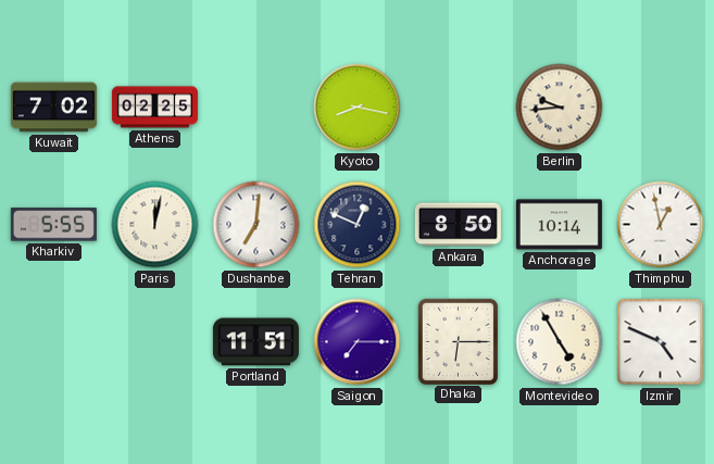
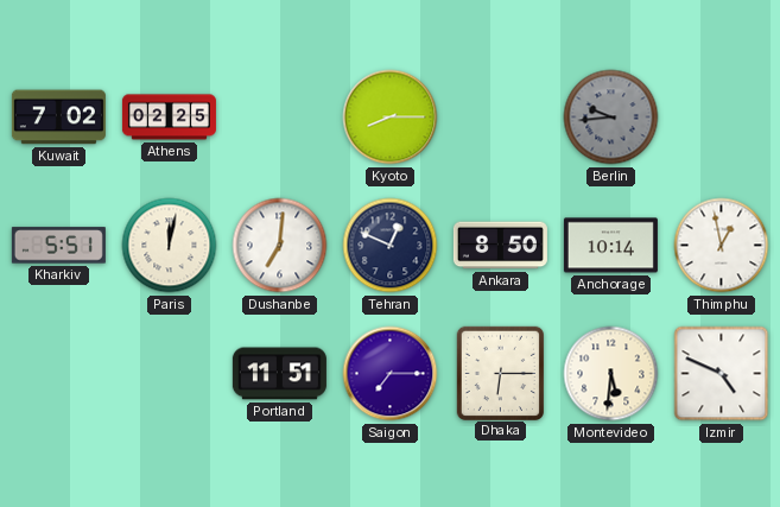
Kyoto: 8:17 -> 8:15
Berlin dial: cream -> grey
Kharkiv: 5:55 -> 5:51
Montevideo: 4:55 -> 5:31
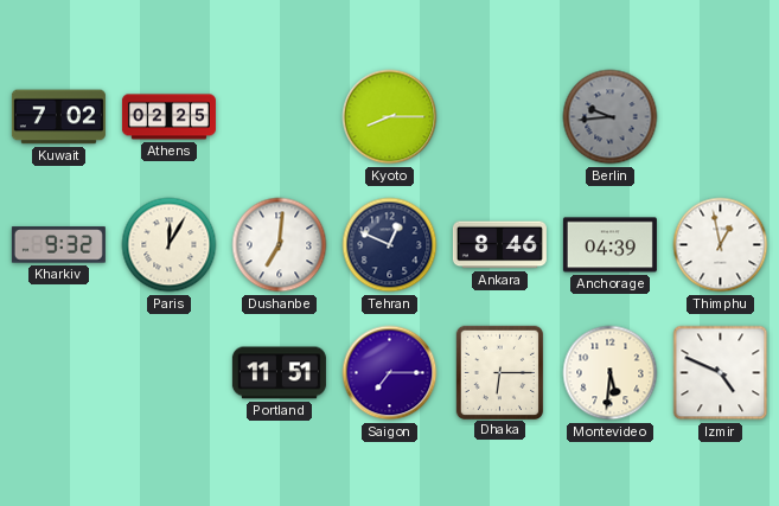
Kharkiv: 5:51 -> 9:32
Paris: 12:02 -> 12:05
Ankara: 8:50 -> 8:46
Anchorage: 10:14 -> 04:39
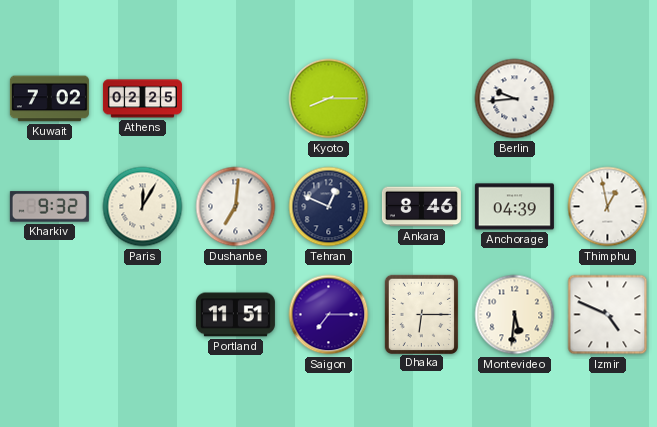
Berlin dial: grey -> white
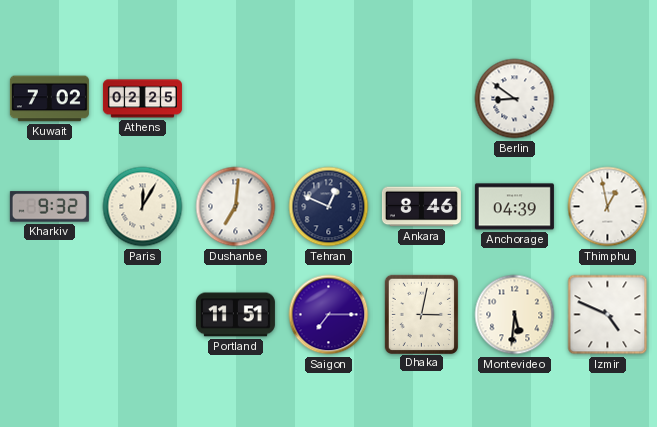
Kyoto: 8:15 -> none
Berlin: 9:44 -> 8:51
Dhaka: 6:15 -> 3:02
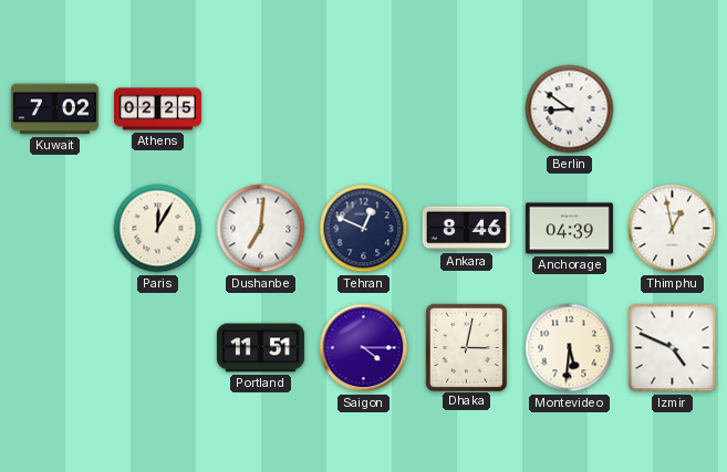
Kharkiv: 9:32 -> none
Saigon: 7:15 -> 4:15
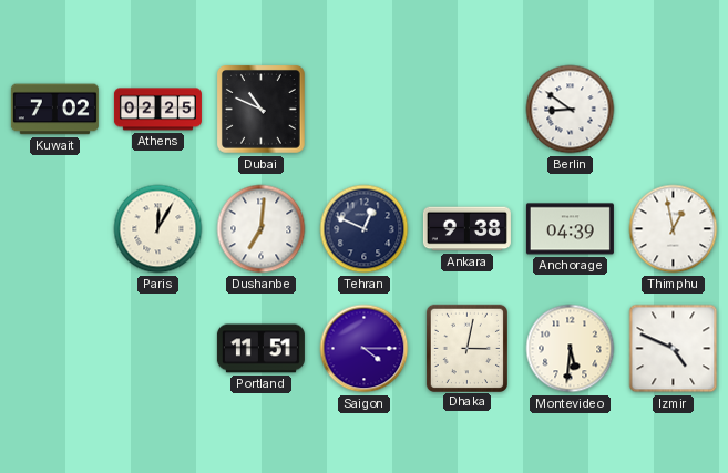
Dubai: none -> 10:49
Ankara: 8:46 -> 9:38
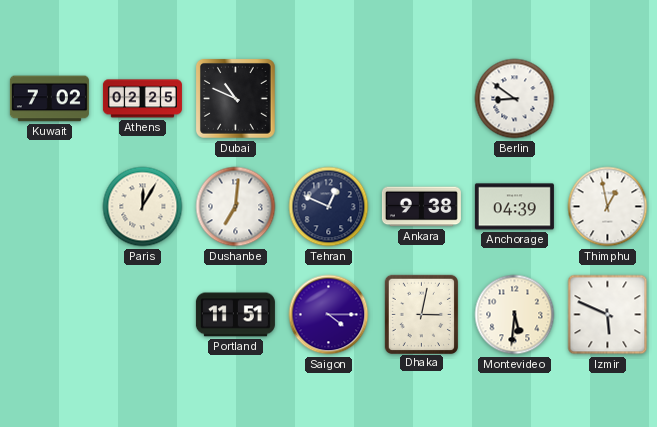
Izmir: 4:49 -> 5:49
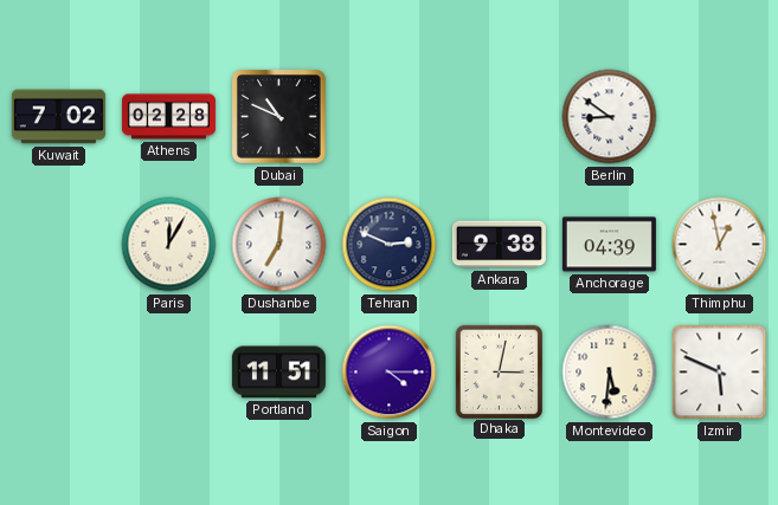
Athens: 02:25 -> 02:28
Tehran: 12:49 -> 2:49
